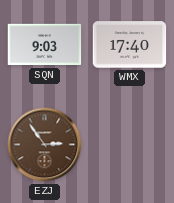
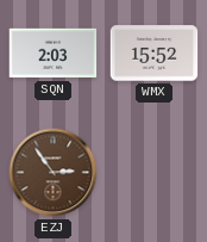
SQN: 9:03 -> 2:03
WMX: 17:40 -> 15:52
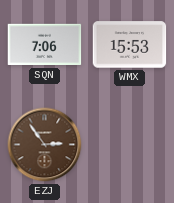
SQN: 2:03 -> 7:06
WMX: 15:52 -> 15:53
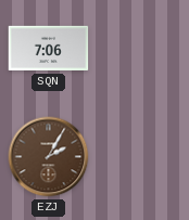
WMX: 15:53 -> none
EZJ: 2:54 -> 2:05
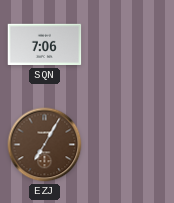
EZJ: 2:05 -> 7:05
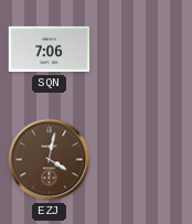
EZJ: 7:05 -> 4:02
